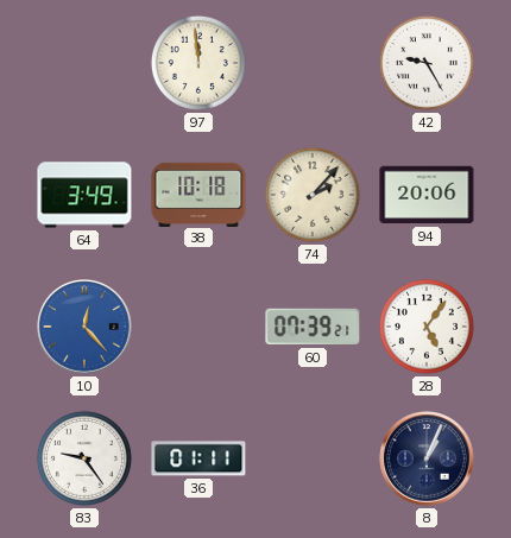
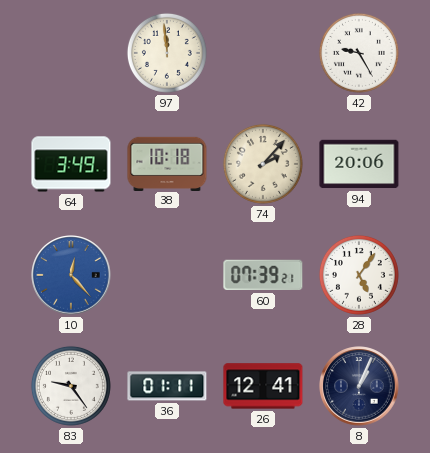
26: none -> 12:41
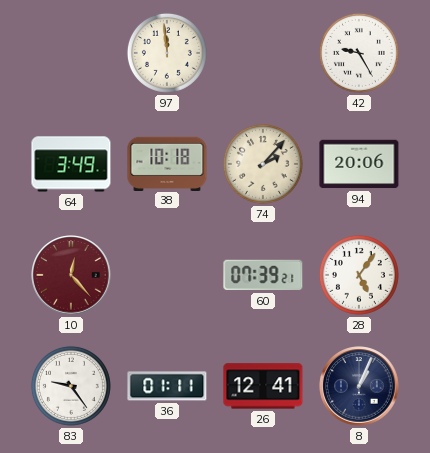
10 dial: blue -> burgundy
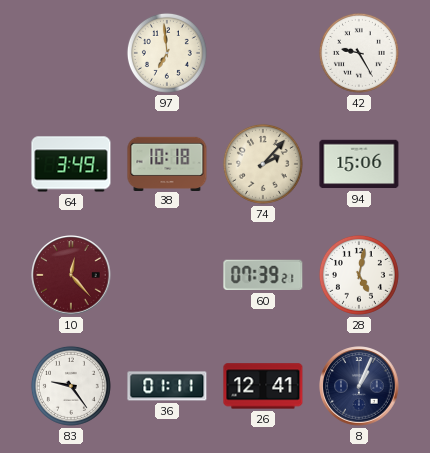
97: 11:59 -> 6:59
94: 20:06 -> 15:06
28: 5:06 -> 5:02
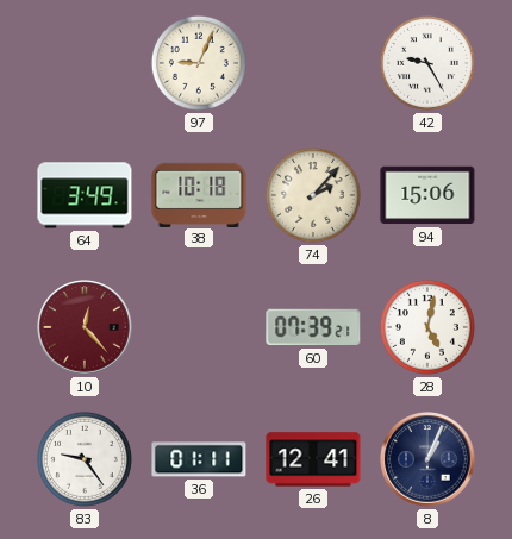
97: 6:59 -> 9:04
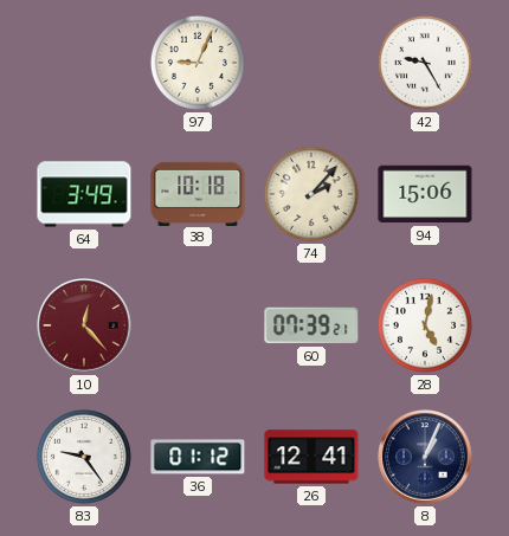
36: 01:11 -> 01:12
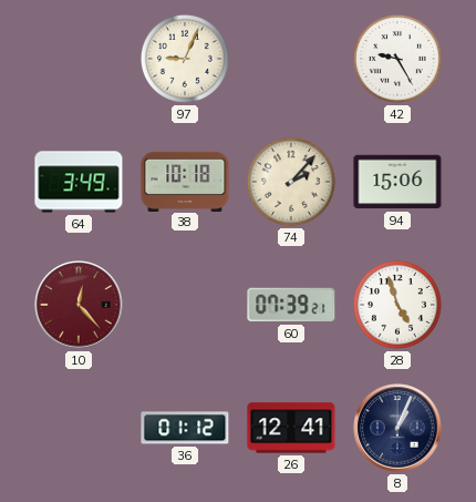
28: 5:02 -> 4:57
83: 9:24 -> none
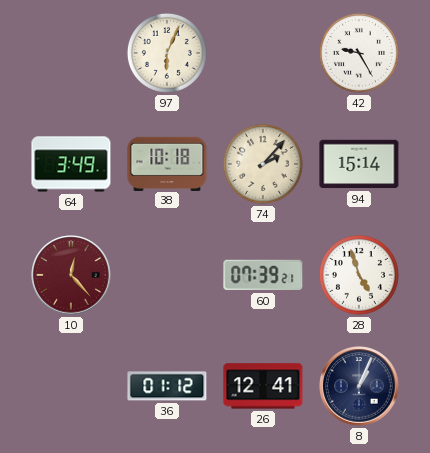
97: 9:04 -> 6:04
94: 15:06 -> 15:14
